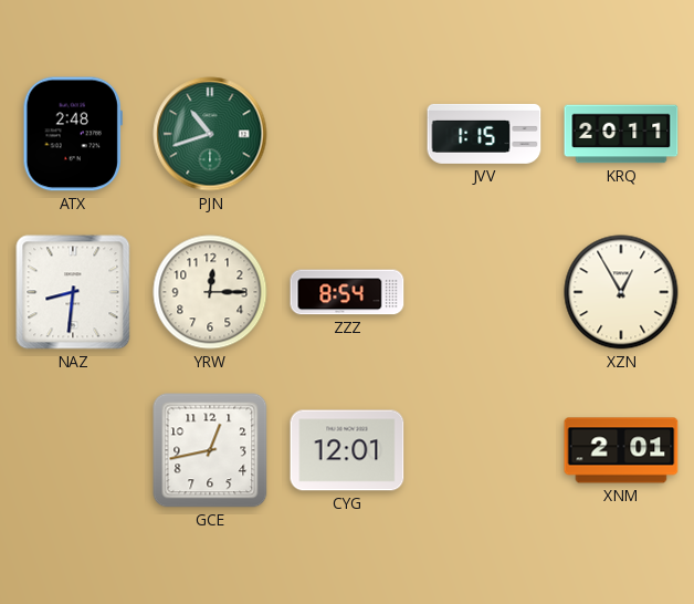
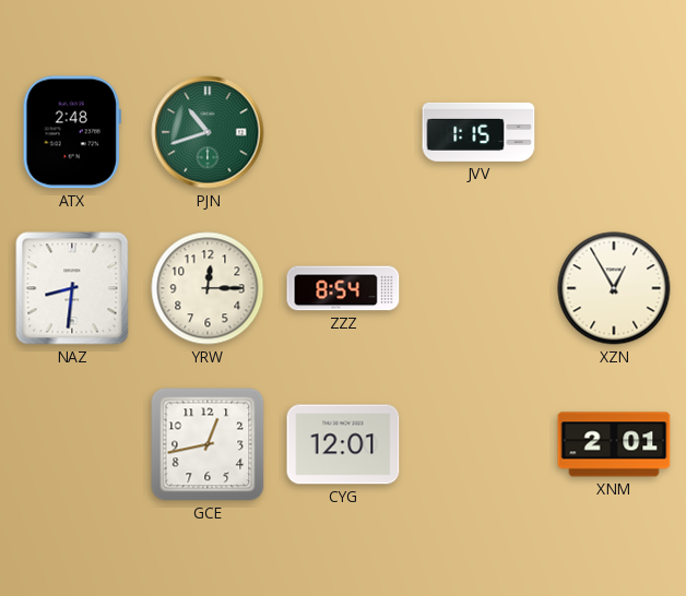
KRQ: 20:11 -> none
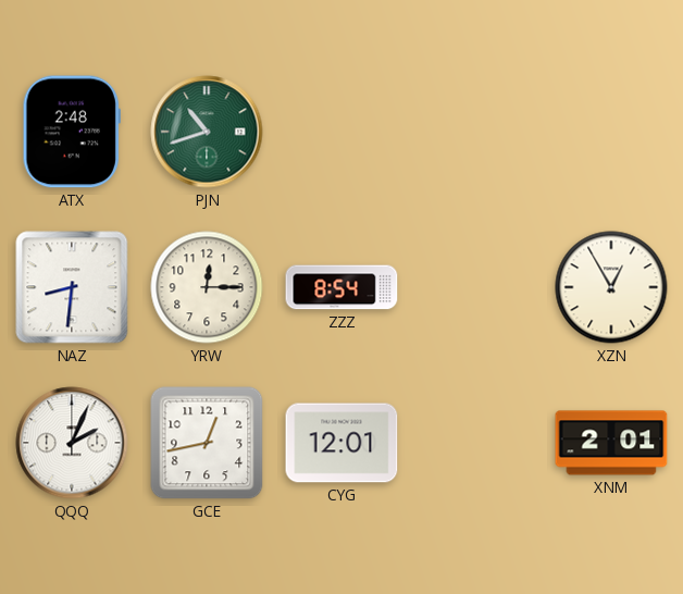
JVV: 1:15 -> none
QQQ: none -> 2:04
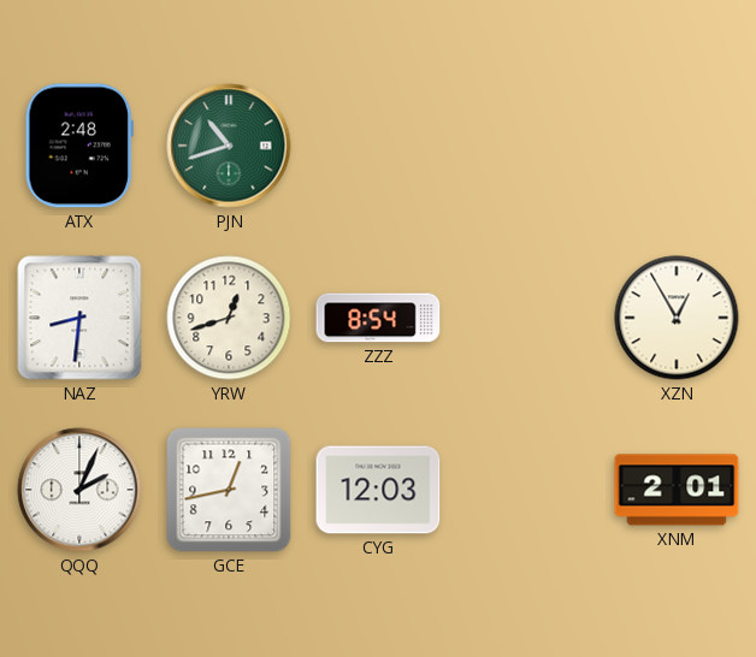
YRW: 12:15 -> 12:42
CYG: 12:01 -> 12:03
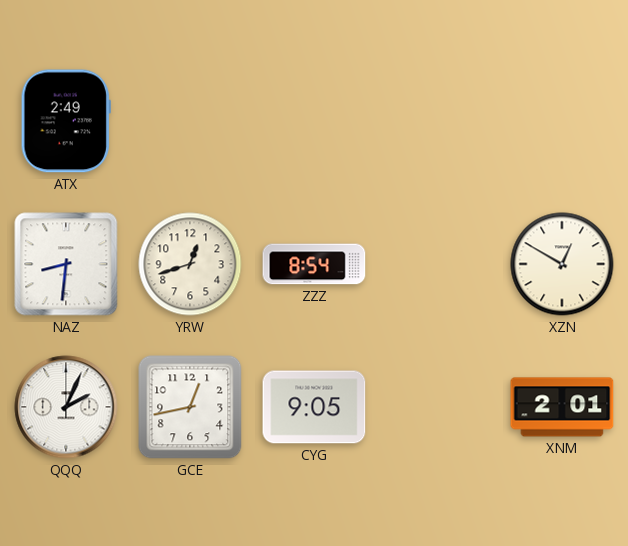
ATX: 2:48 -> 2:49
PJN: 10:42 -> none
XZN: 12:55 -> 12:50
CYG: 12:03 -> 9:05
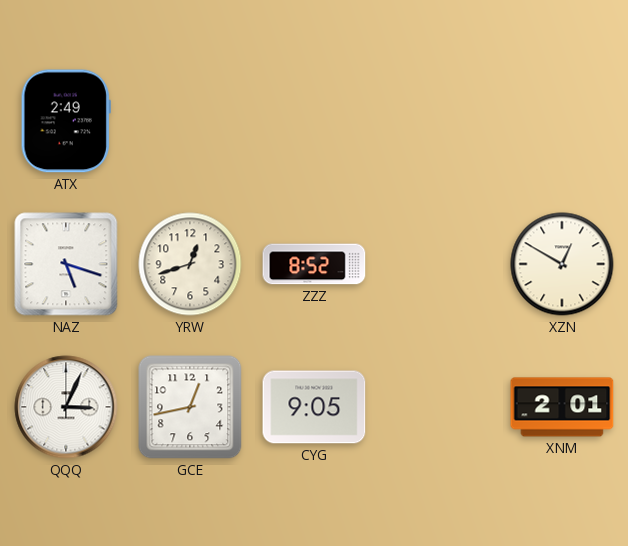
NAZ: 8:31 -> 5:18
ZZZ: 8:54 -> 8:52
QQQ: 2:04 -> 3:04
